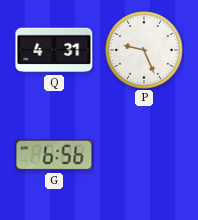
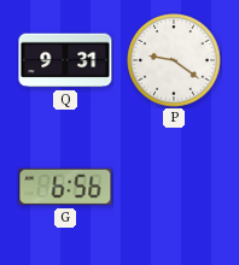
Q: 4:31 -> 9:31
P: 9:26 -> 9:21
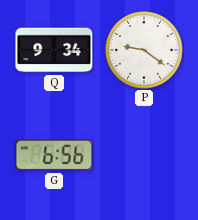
Q: 9:31 -> 9:34
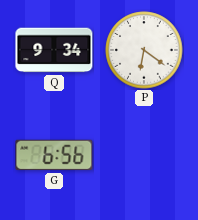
P: 9:21 -> 6:21
